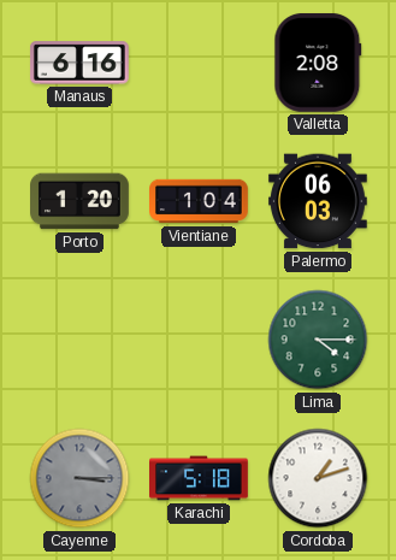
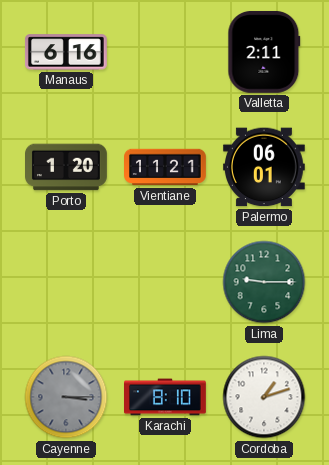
Valletta: 2:08 -> 2:11
Vientiane: 1:04 -> 11:21
Palermo: 06:03 -> 06:01
Lima: 4:15 -> 9:15
Karachi: 5:18 -> 8:10
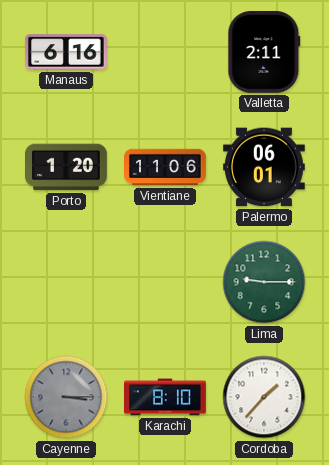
Vientiane: 11:21 -> 11:06
Cordoba: 1:12 -> 1:37
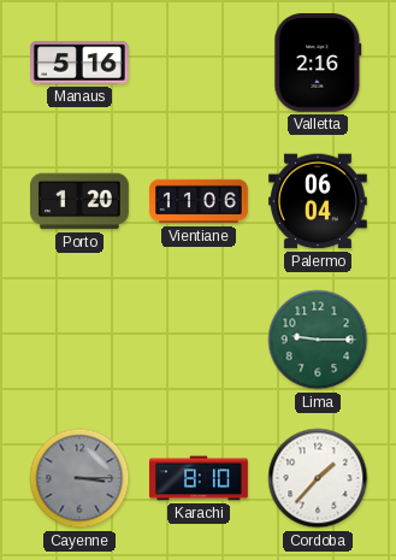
Manaus: 6:16 -> 5:16
Valletta: 2:11 -> 2:16
Palermo: 06:01 -> 06:04
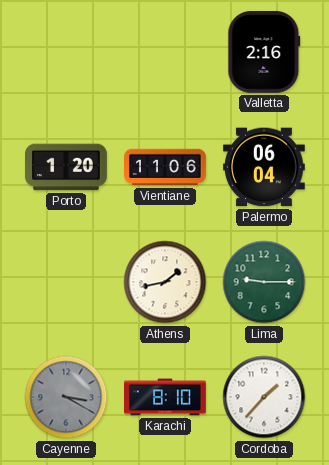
Manaus: 5:16 -> none
Athens: none -> 1:43
Cayenne: 3:15 -> 3:20
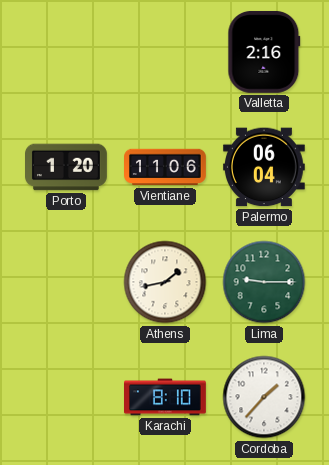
Cayenne: 3:20 -> none
